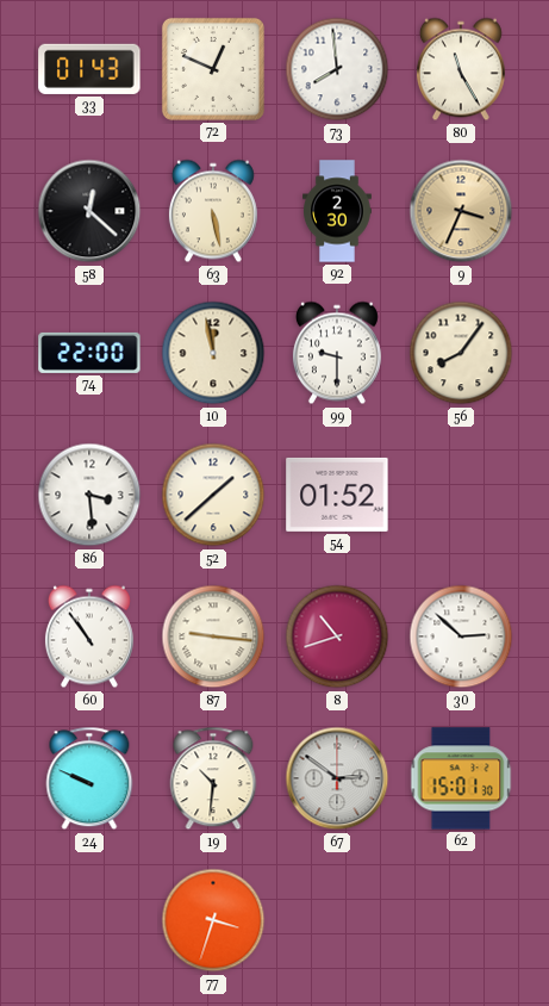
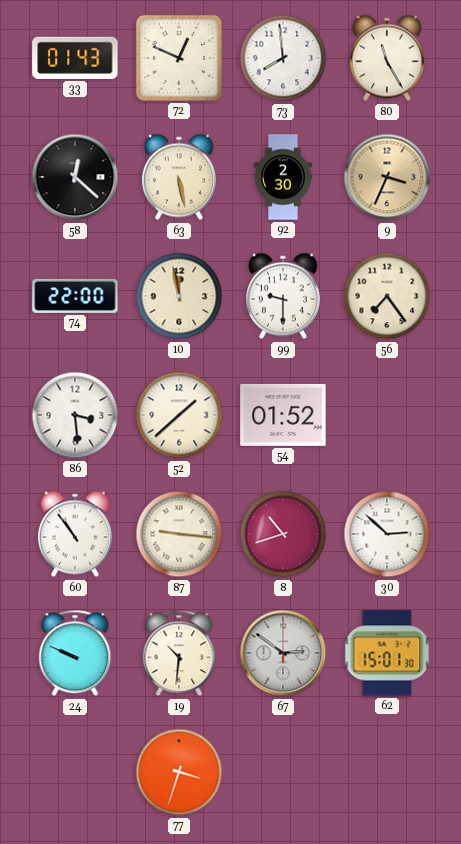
56: 8:06 -> 7:24
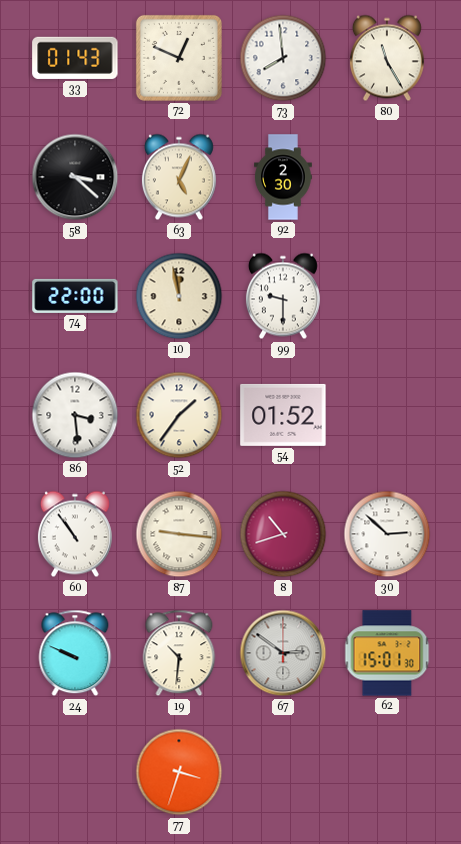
58: 12:22 -> 3:22
63: 5:28 -> 5:04
9: 3:34 -> none
56: 7:24 -> none
52: 1:38 -> 1:36
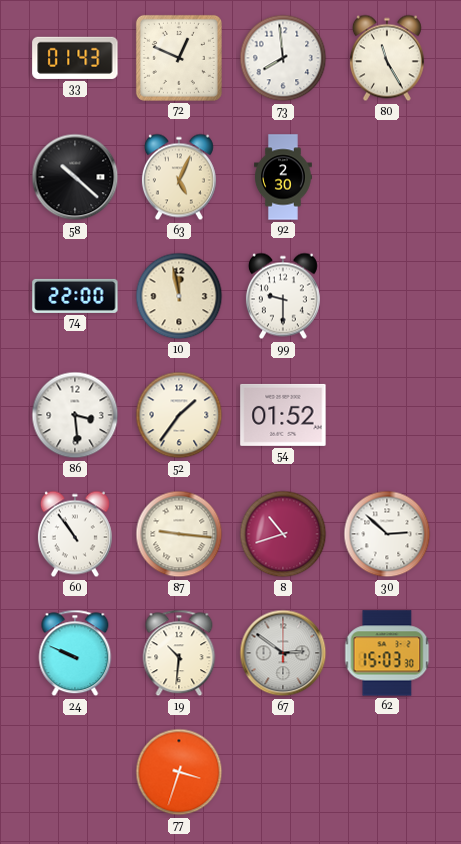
58: 3:22 -> 10:22
62: 15:01 -> 15:03
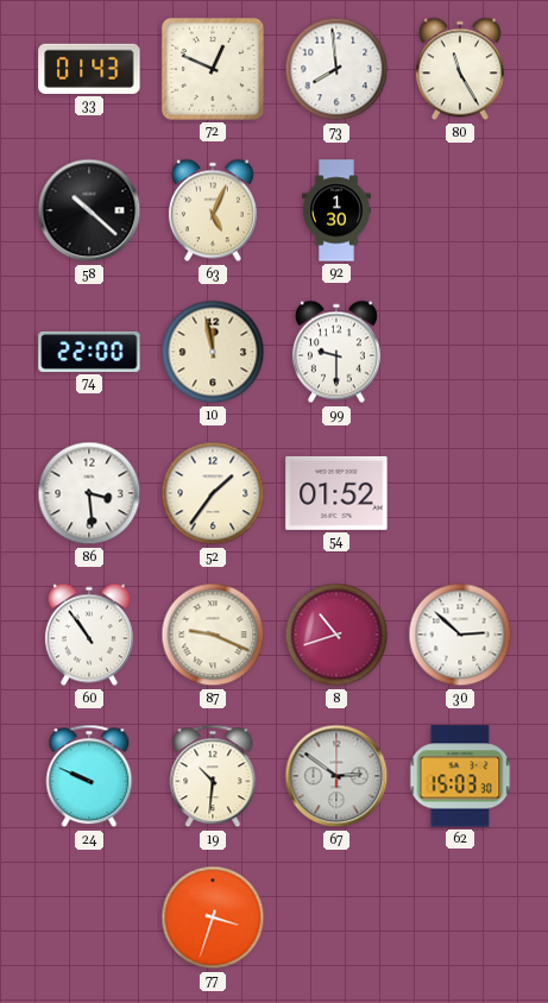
92: 2:30 -> 1:30
87: 9:16 -> 9:19
